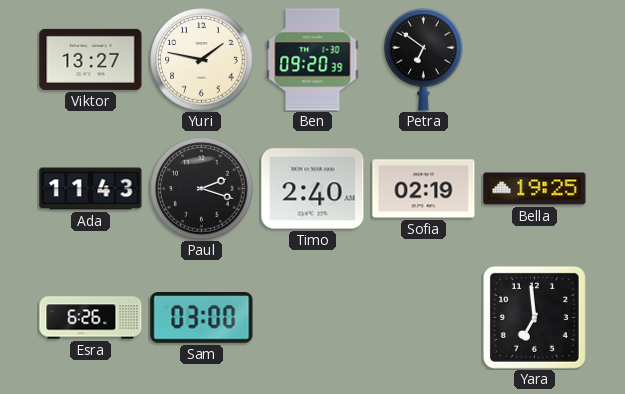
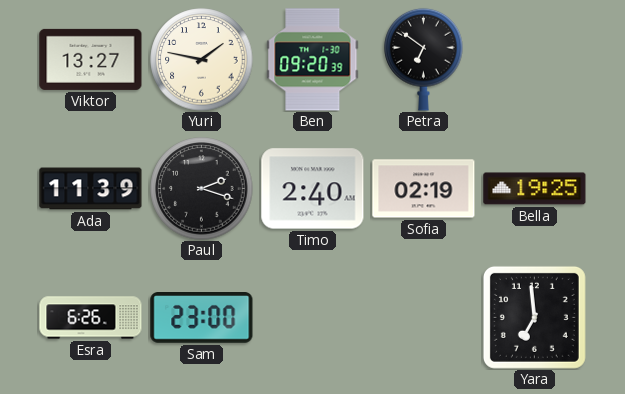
Ada: 11:43 -> 11:39
Sam: 03:00 -> 23:00
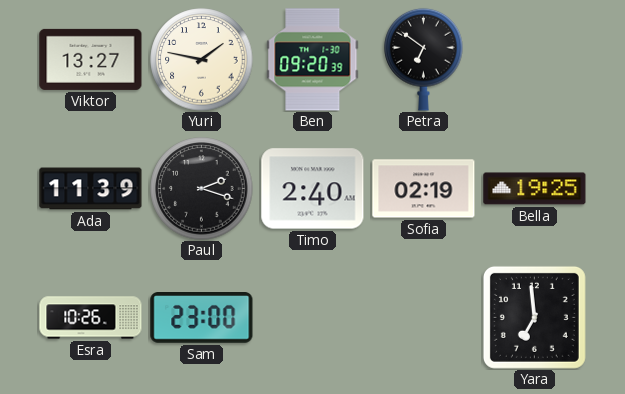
Esra: 6:26 -> 10:26
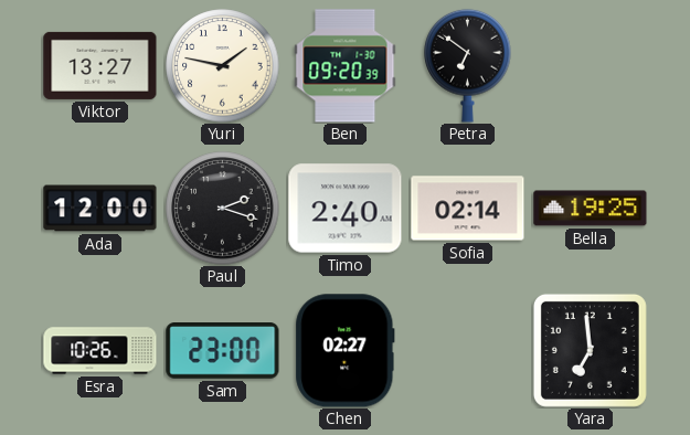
Ada: 11:39 -> 12:00
Sofia: 02:19 -> 02:14
Chen: none -> 02:27
